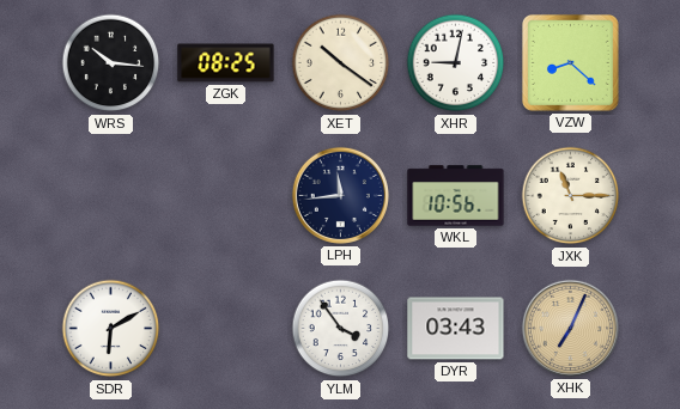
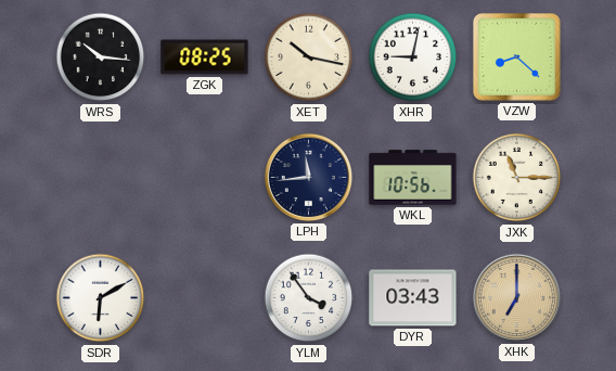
XET: 10:21 -> 10:17
XHK: 7:04 -> 7:00
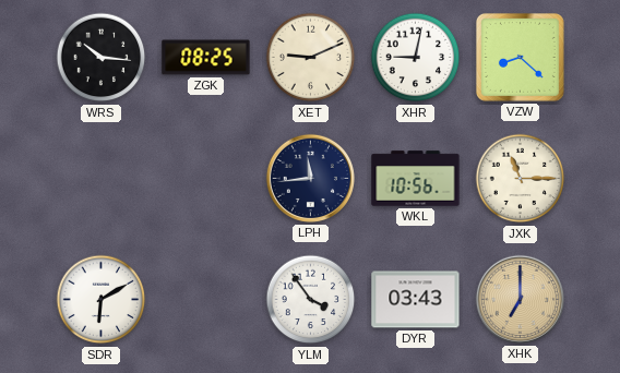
XET: 10:17 -> 9:11
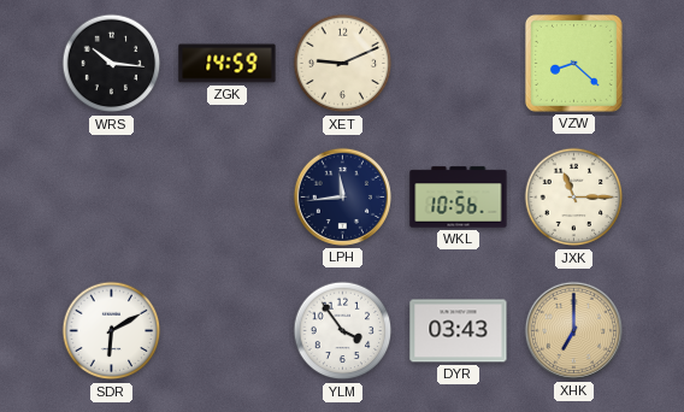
ZGK: 08:25 -> 14:59
XHR: 9:02 -> none
